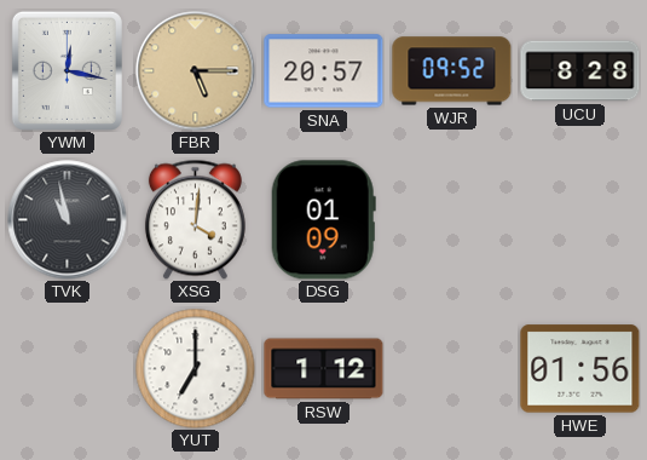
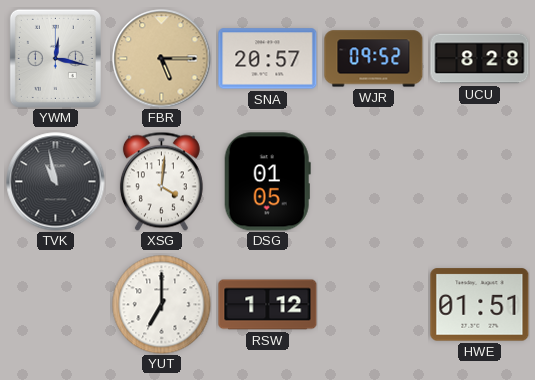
DSG: 01:09 -> 01:05
HWE: 01:56 -> 01:51
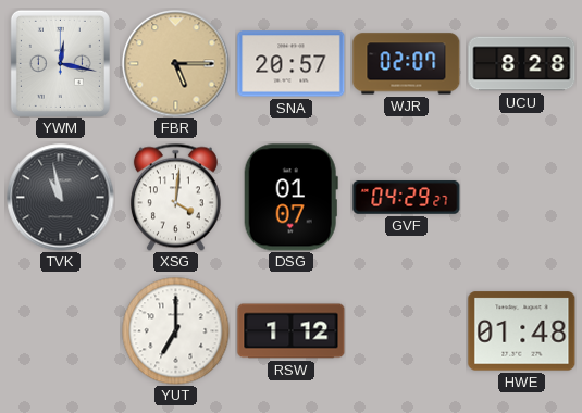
WJR: 09:52 -> 02:07
DSG: 01:05 -> 01:07
GVF: none -> 04:29
HWE: 01:51 -> 01:48
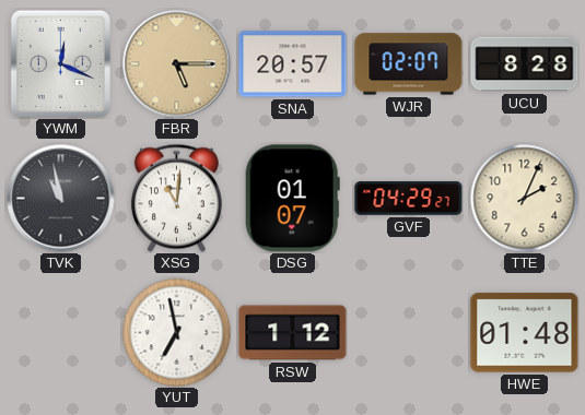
YWM: 12:17 -> 12:19
XSG: 4:01 -> 11:01
TTE: none -> 2:04
YUT: 7:00 -> 6:58
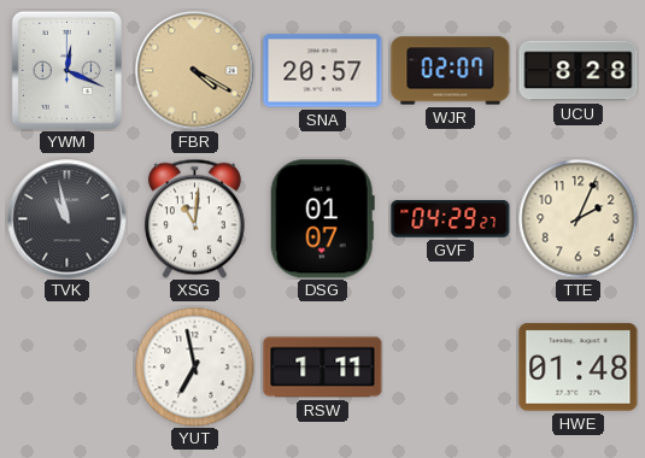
FBR: 5:15 -> 4:20
RSW: 1:12 -> 1:11
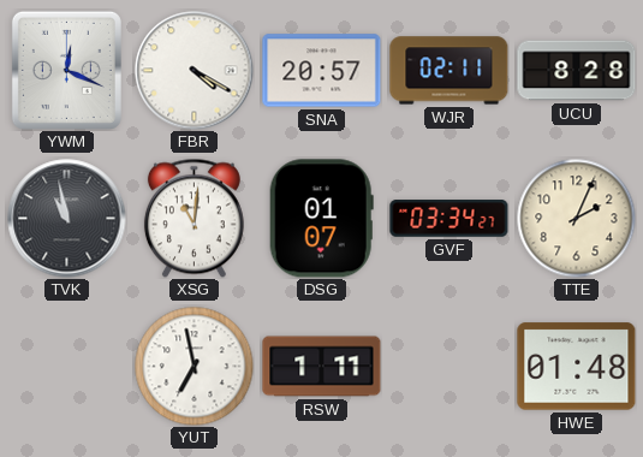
FBR dial: champagne -> white
WJR: 02:07 -> 02:11
GVF: 04:29 -> 03:34
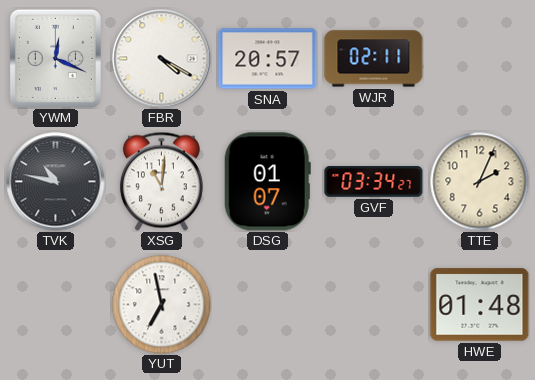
UCU: 8:28 -> none
TVK: 10:58 -> 10:47
RSW: 1:11 -> none
